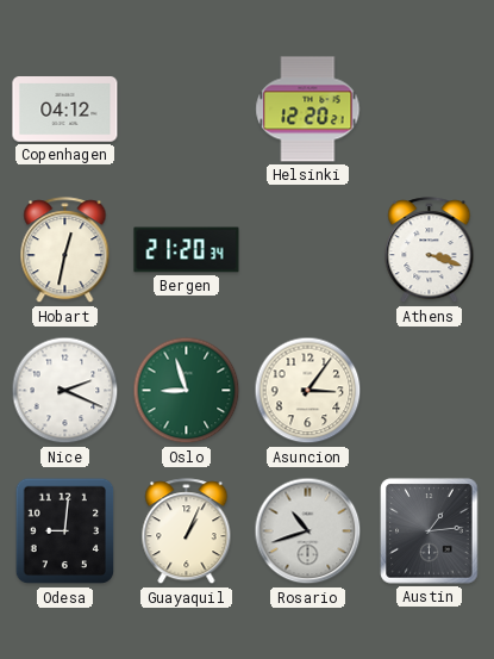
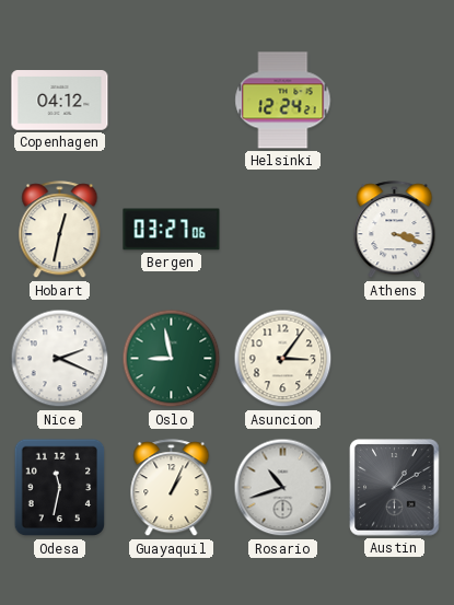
Helsinki: 12:20 -> 12:24
Bergen: 21:20 -> 03:27
Oslo: 8:57 -> 8:58
Odesa: 9:01 -> 11:32
Austin: 1:14 -> 1:10
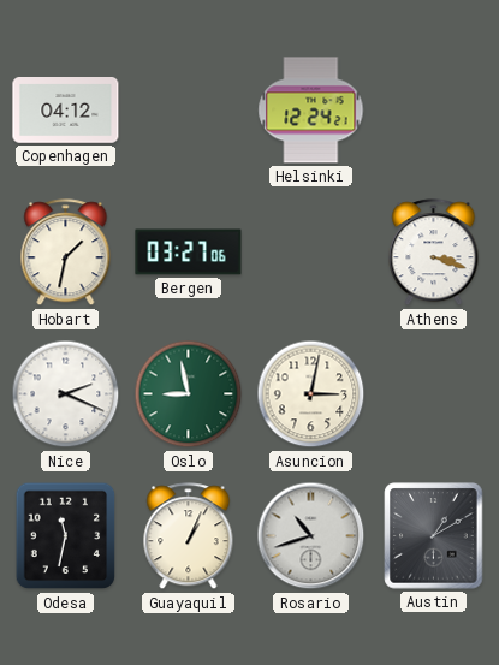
Hobart: 12:32 -> 1:32
Asuncion: 3:06 -> 3:02
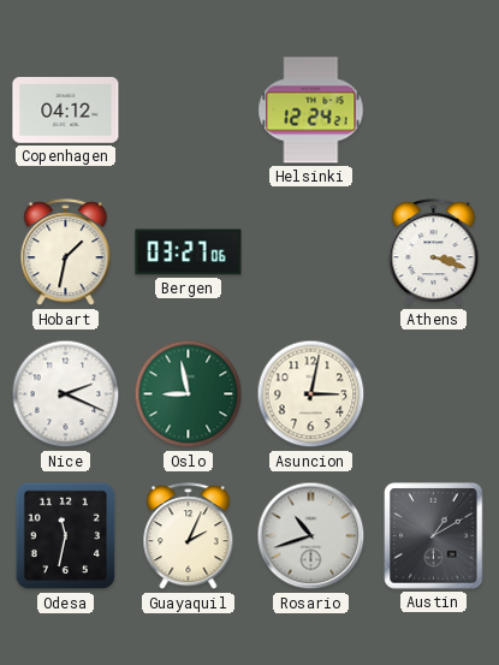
Guayaquil: 1:04 -> 2:04
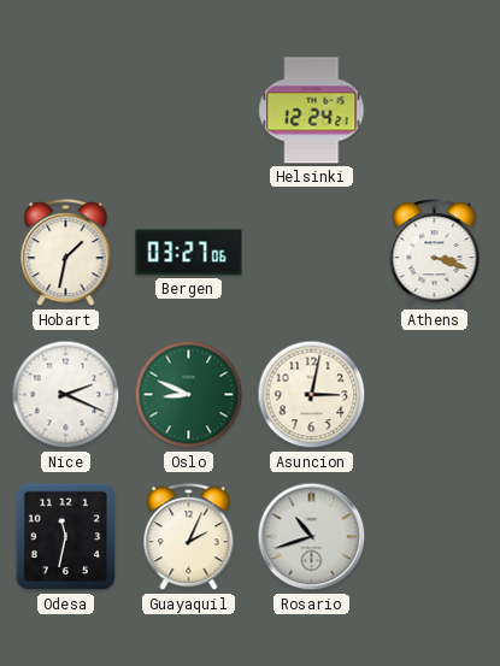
Copenhagen: 04:12 -> none
Oslo: 8:58 -> 8:49
Austin: 1:10 -> none
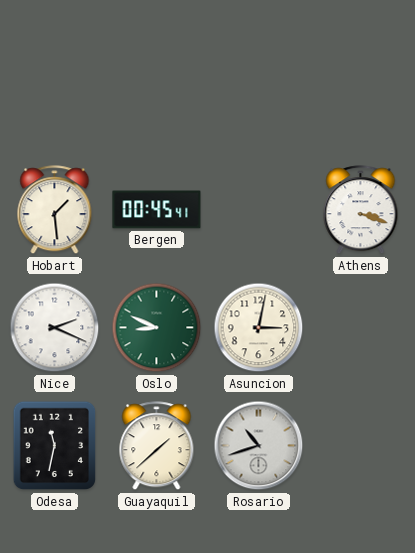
Helsinki: 12:24 -> none
Hobart: 1:32 -> 1:29
Bergen: 03:27 -> 00:45
Guayaquil: 2:04 -> 1:38
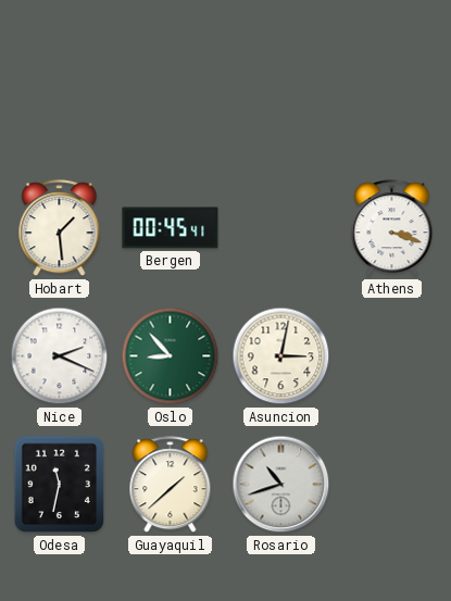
Oslo: 8:49 -> 8:53
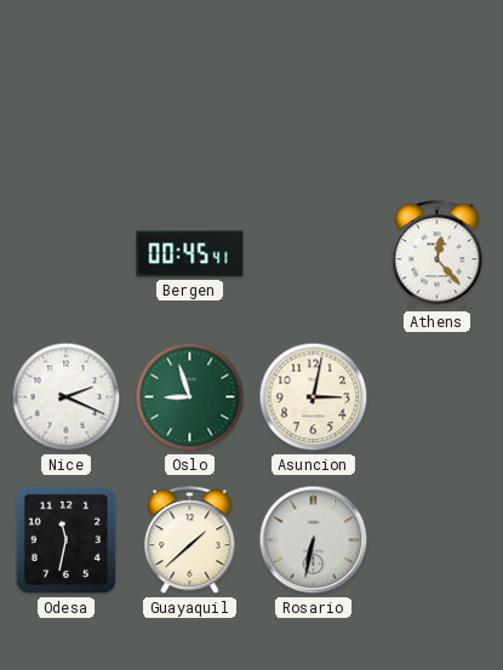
Hobart: 1:29 -> none
Athens: 3:18 -> 12:23
Oslo: 8:53 -> 8:57
Rosario: 10:42 -> 6:32
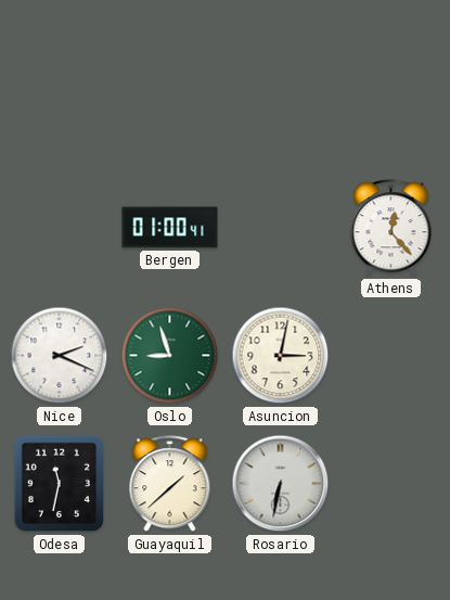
Bergen: 00:45 -> 01:00
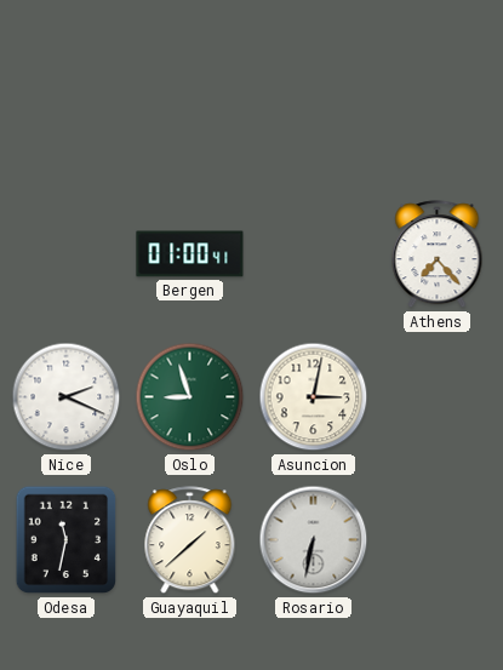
Athens: 12:23 -> 7:23
